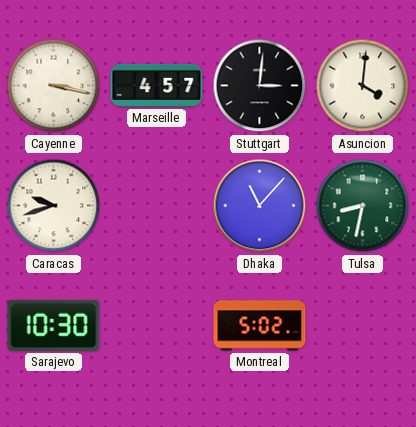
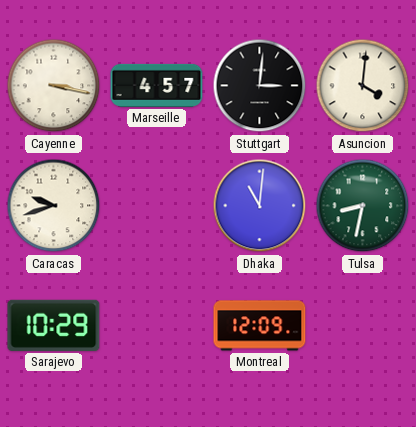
Dhaka: 11:07 -> 11:01
Sarajevo: 10:30 -> 10:29
Montreal: 5:02 -> 12:09
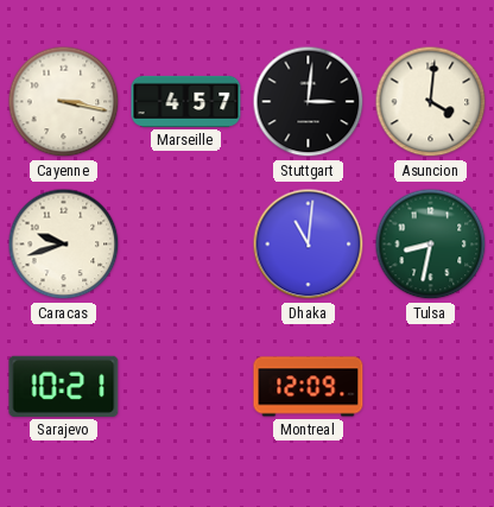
Sarajevo: 10:29 -> 10:21
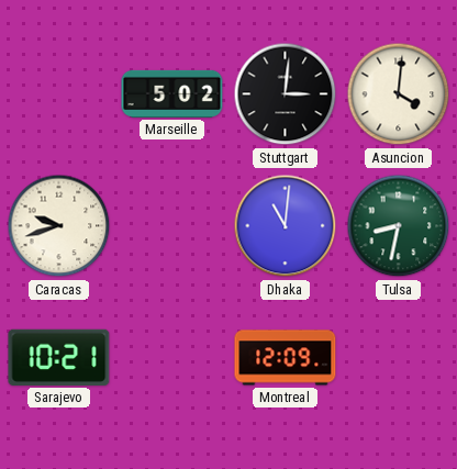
Cayenne: 3:17 -> none
Marseille: 4:57 -> 5:02
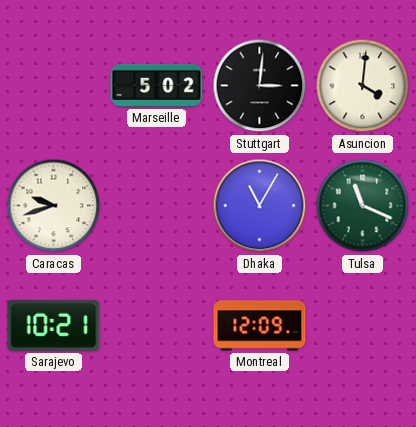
Dhaka: 11:01 -> 11:05
Tulsa: 8:32 -> 11:19
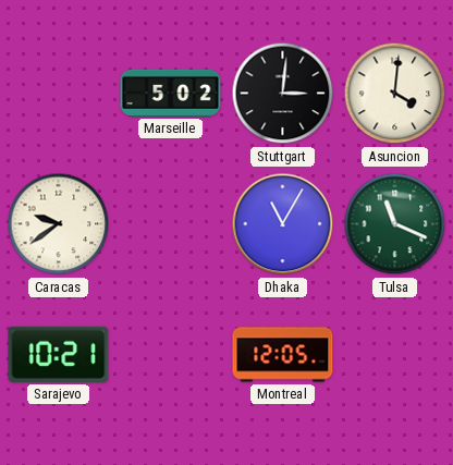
Caracas: 9:42 -> 9:39
Montreal: 12:09 -> 12:05
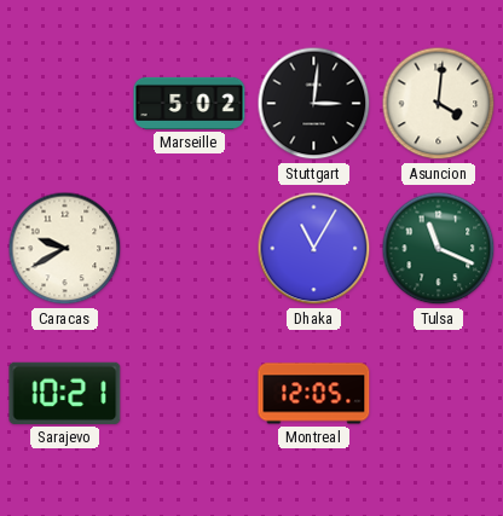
Caracas: 9:39 -> 9:40
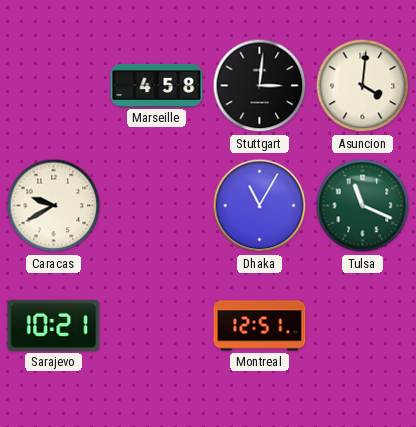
Marseille: 5:02 -> 4:58
Montreal: 12:05 -> 12:51
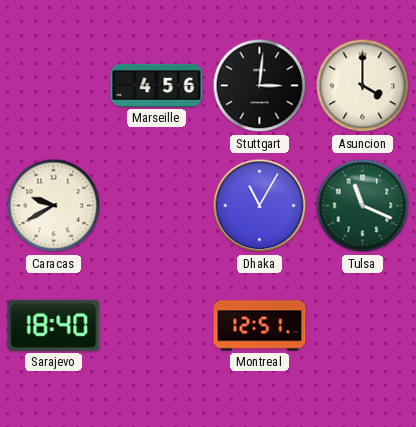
Marseille: 4:58 -> 4:56
Asuncion: 4:01 -> 4:00
Sarajevo: 10:21 -> 18:40
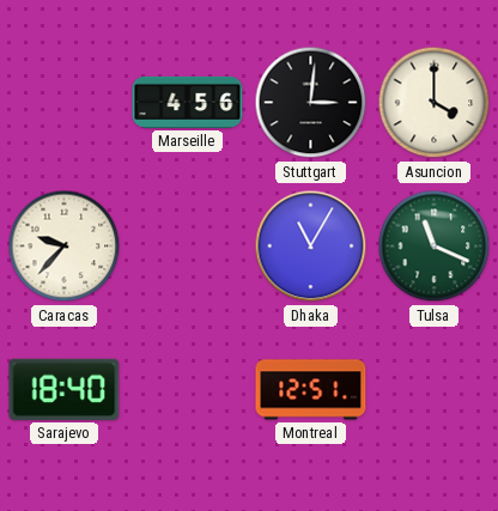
Caracas: 9:40 -> 9:37
